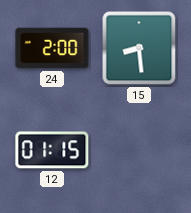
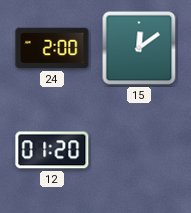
15: 8:29 -> 12:09
12: 01:15 -> 01:20
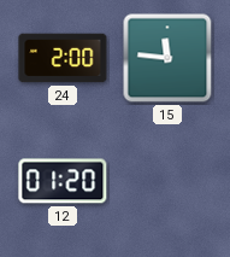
15: 12:09 -> 11:46
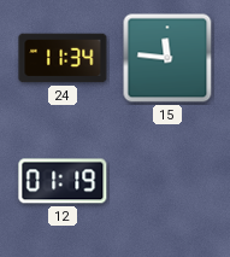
24: 2:00 -> 11:34
12: 01:20 -> 01:19
